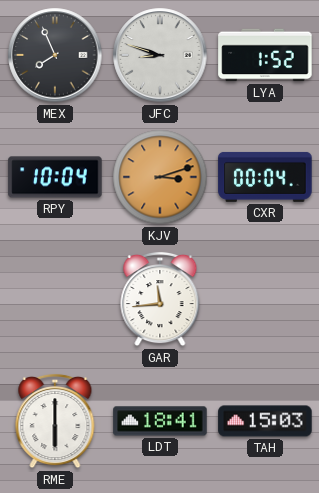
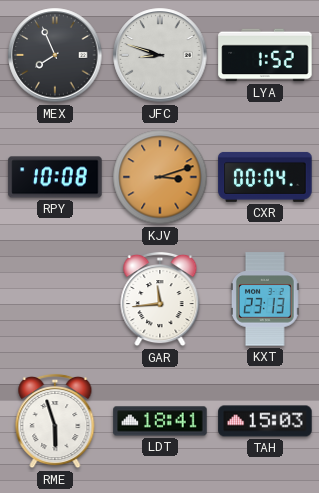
RPY: 10:04 -> 10:08
KXT: none -> 23:13
RME: 6:00 -> 5:57
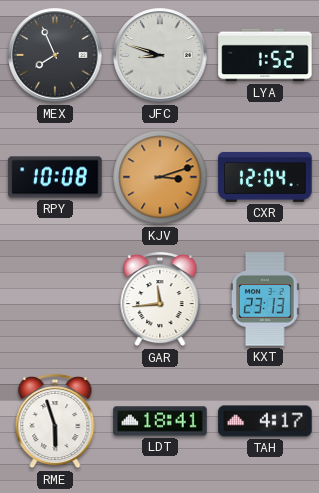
CXR: 00:04 -> 12:04
TAH: 15:03 -> 4:17
